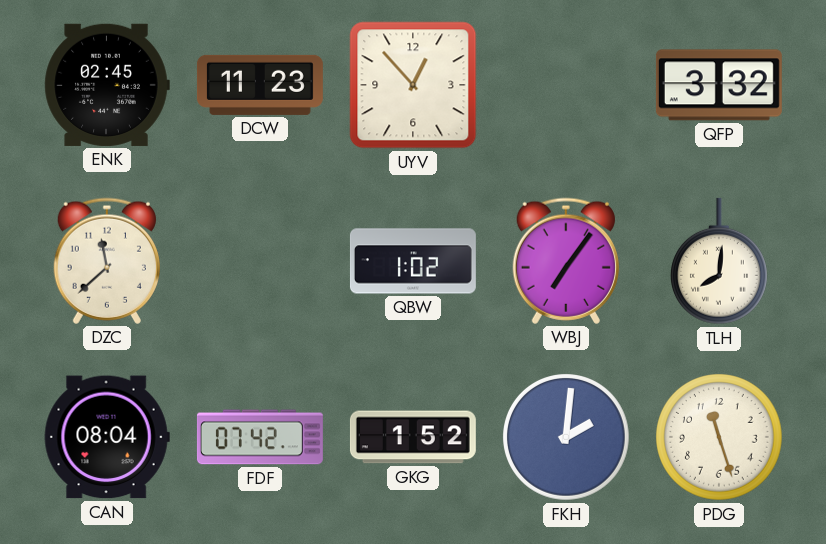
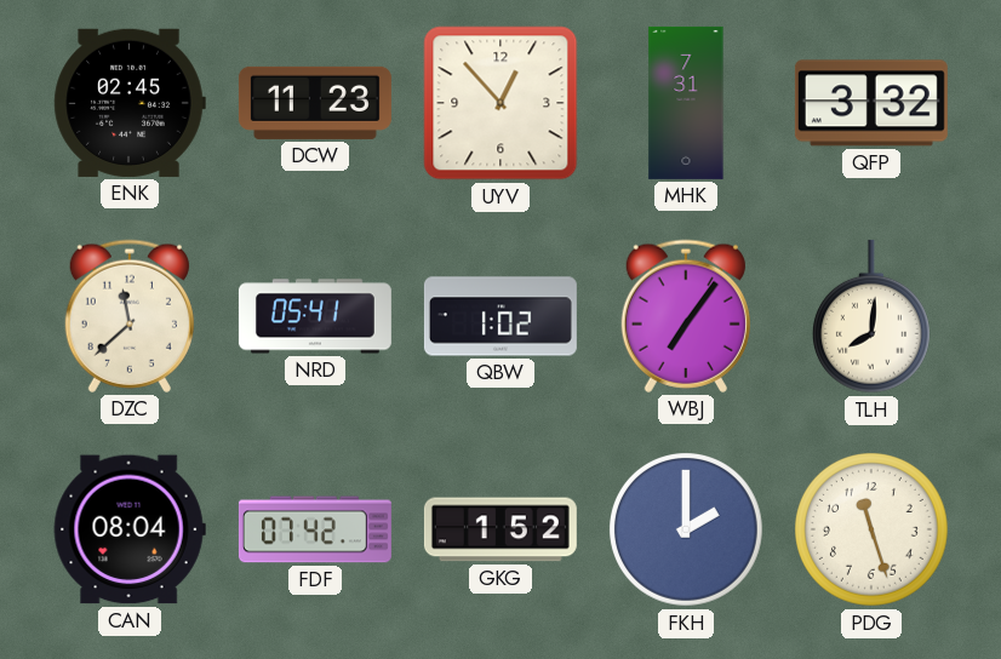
MHK: none -> 7:31
NRD: none -> 05:41
FKH: 2:01 -> 2:00
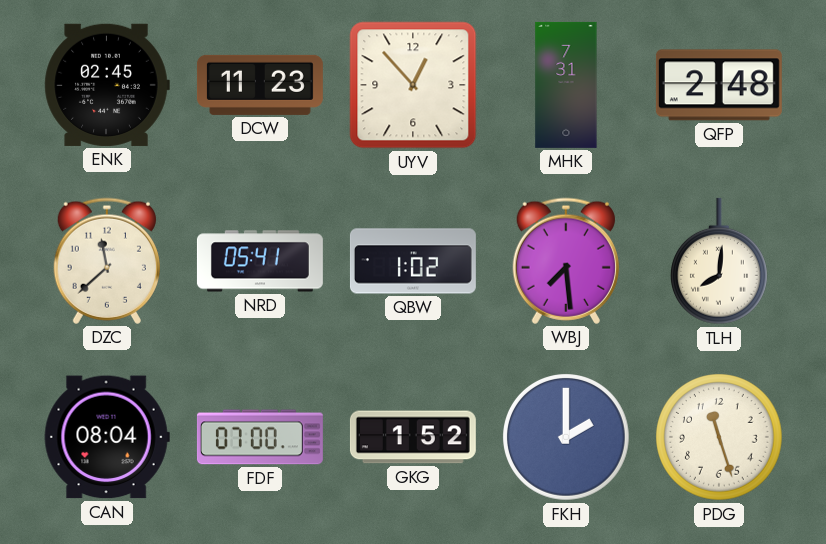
QFP: 3:32 -> 2:48
WBJ: 7:06 -> 7:29
FDF: 07:42 -> 07:00
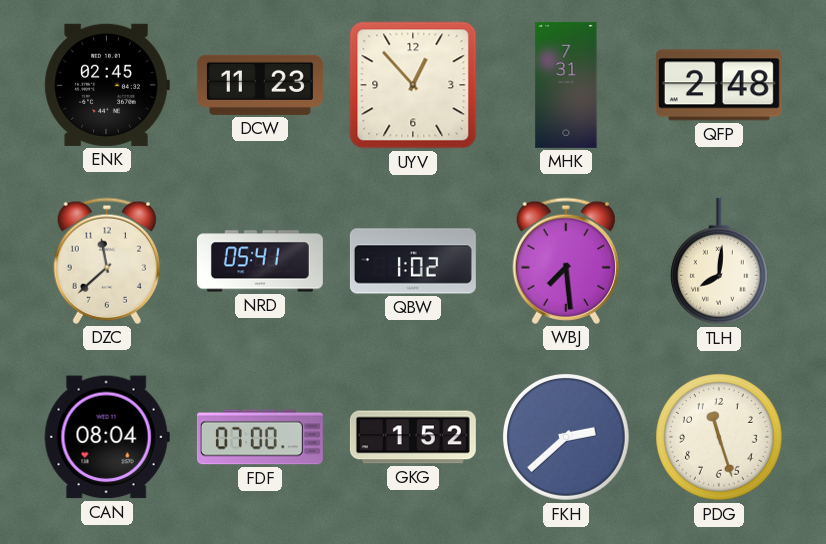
FKH: 2:00 -> 2:38
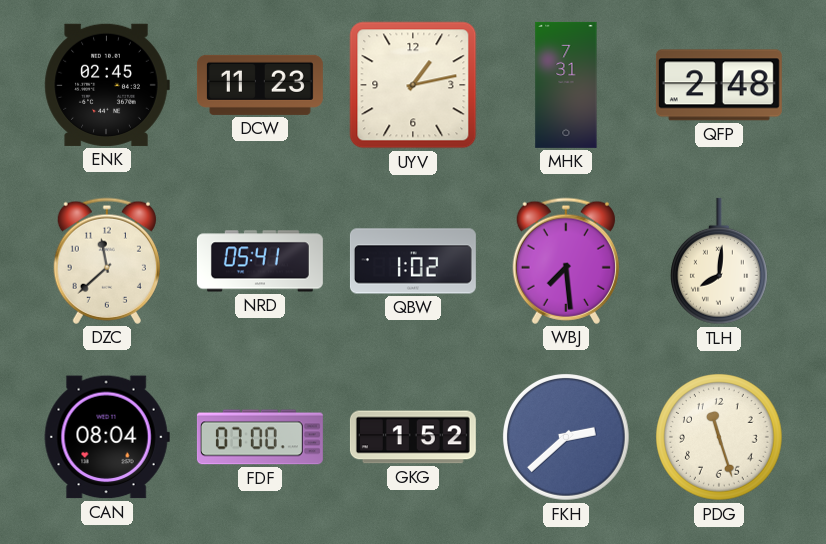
UYV: 12:53 -> 1:13
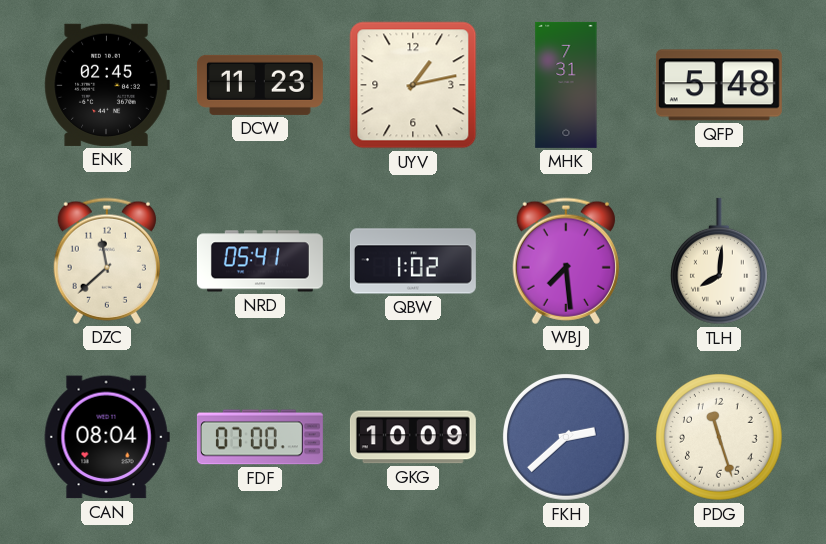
QFP: 2:48 -> 5:48
GKG: 1:52 -> 10:09
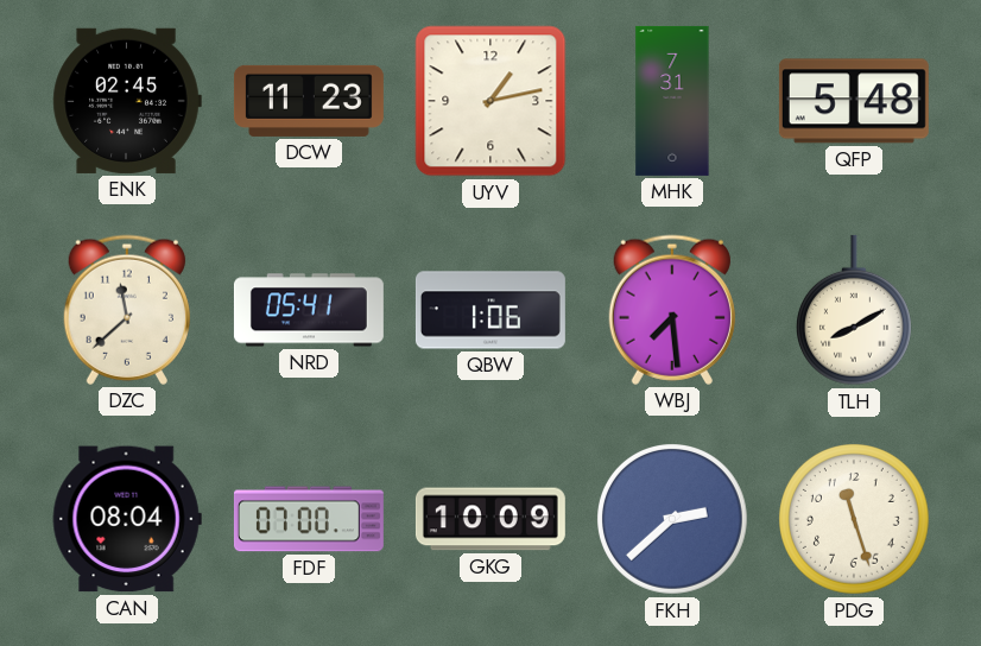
QBW: 1:02 -> 1:06
TLH: 8:01 -> 8:10
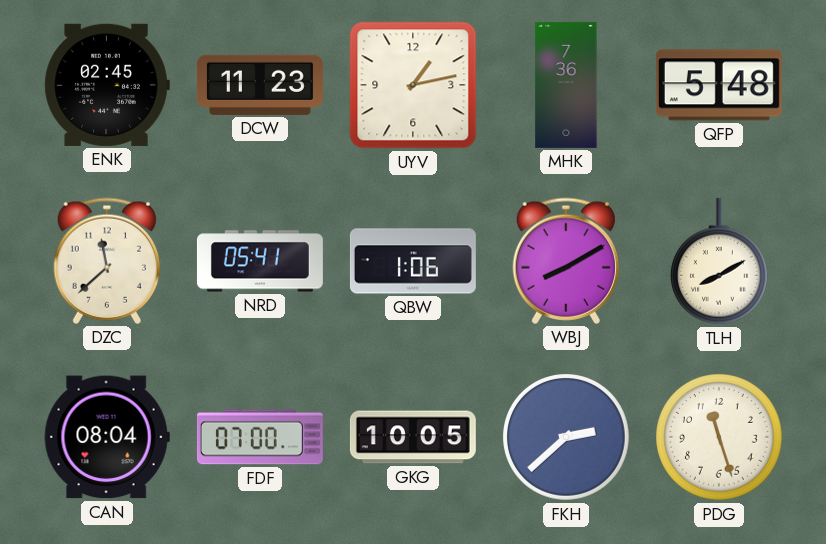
MHK: 7:31 -> 7:36
WBJ: 7:29 -> 8:10
GKG: 10:09 -> 10:05
